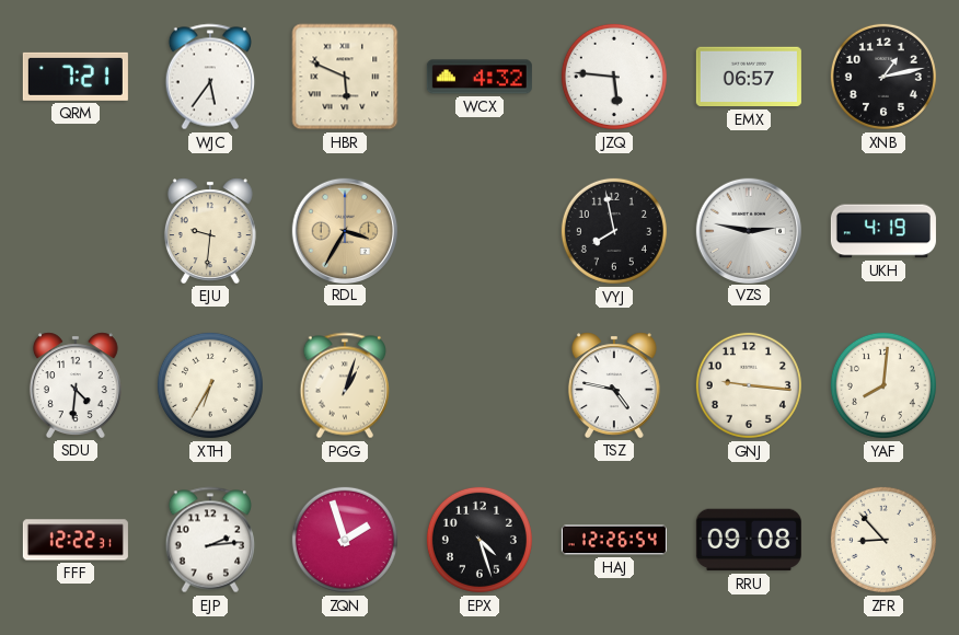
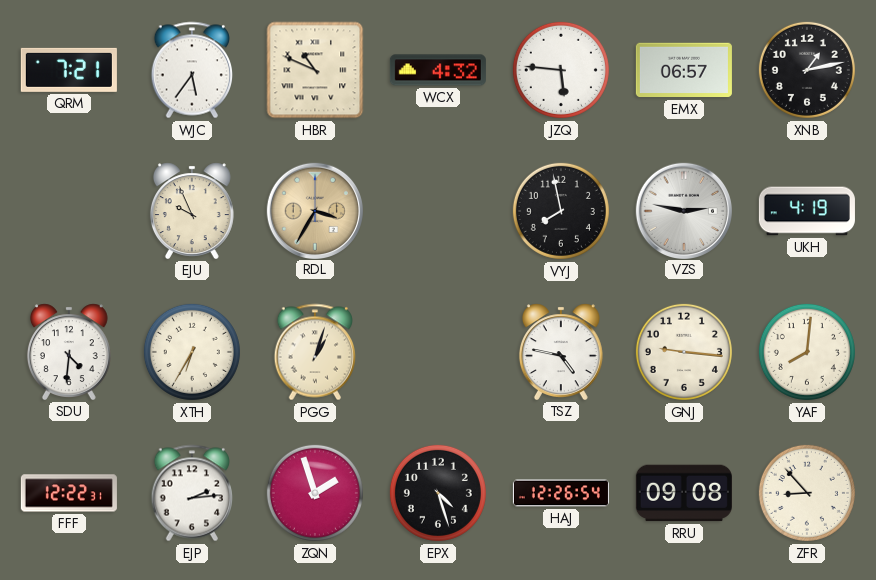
HBR: 5:49 -> 10:49
EJU: 9:31 -> 9:56
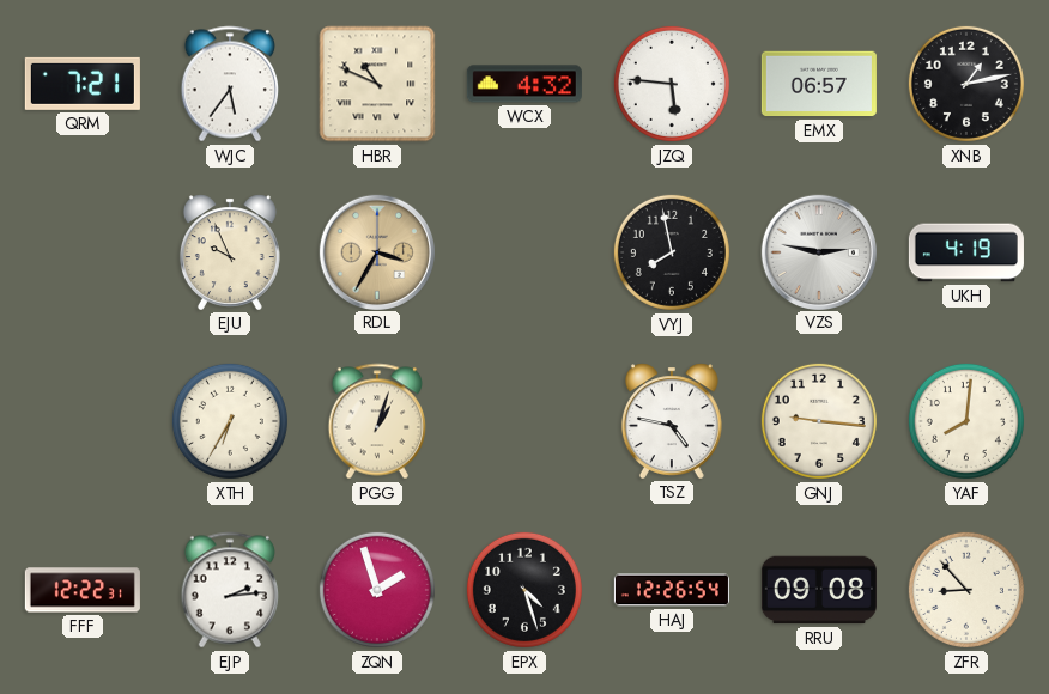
SDU: 4:31 -> none
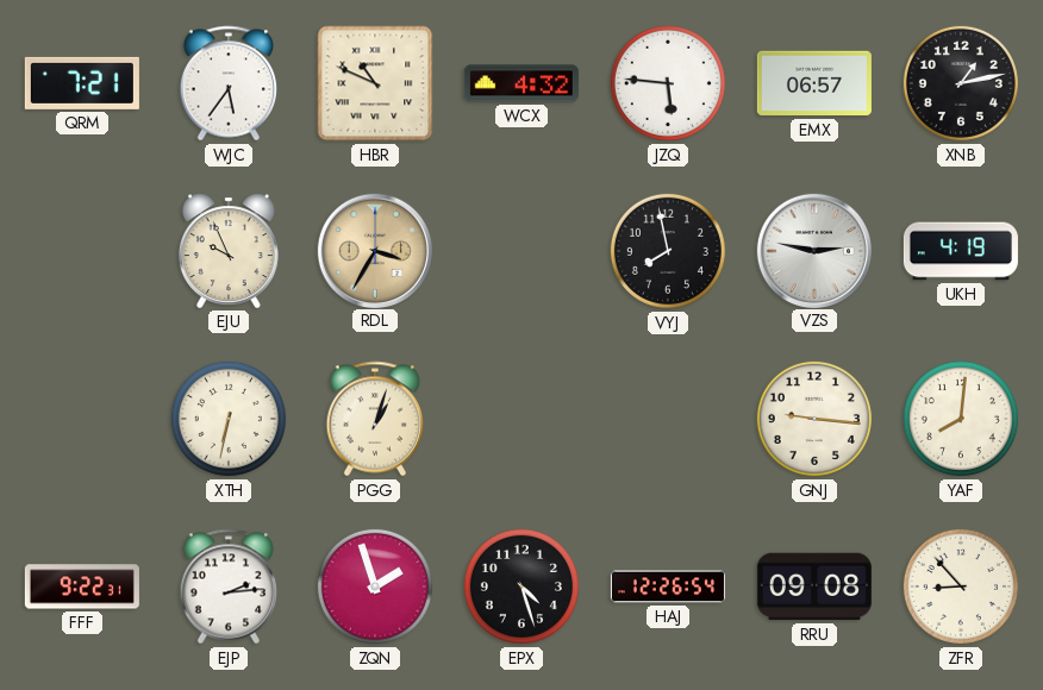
XTH: 6:35 -> 6:32
TSZ: 4:47 -> none
FFF: 12:22 -> 9:22
